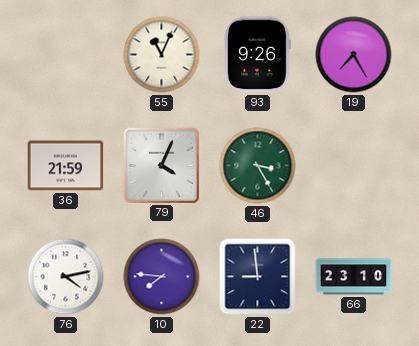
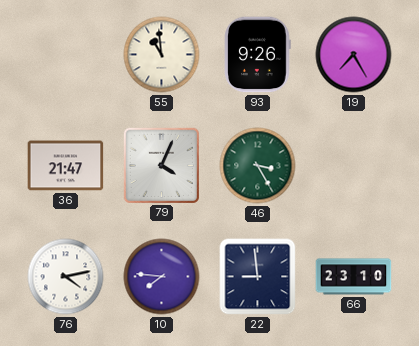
55: 11:04 -> 10:59
36: 21:59 -> 21:47
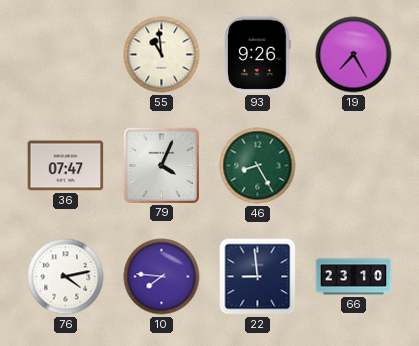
36: 21:47 -> 07:47
46: 3:25 -> 8:25
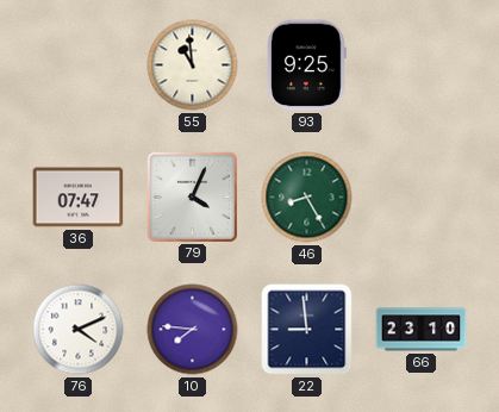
93: 9:26 -> 9:25
19: 7:25 -> none
76: 4:13 -> 4:11
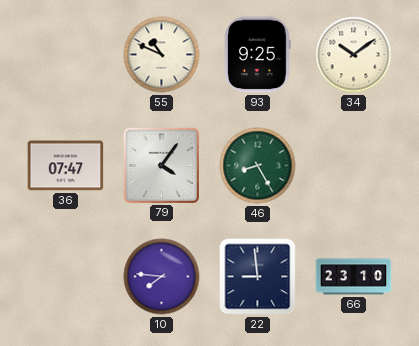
55: 10:59 -> 10:49
34: none -> 10:09
79: 4:04 -> 4:06
76: 4:11 -> none
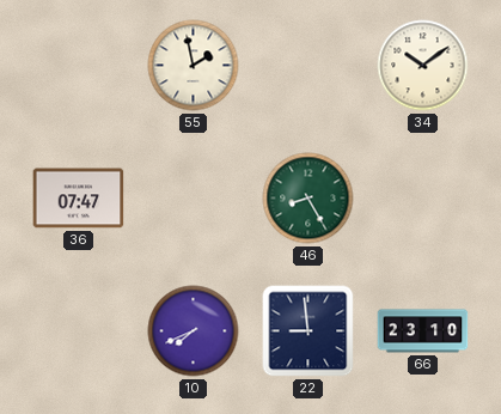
55: 10:49 -> 1:58
93: 9:25 -> none
79: 4:06 -> none
10: 7:46 -> 7:41
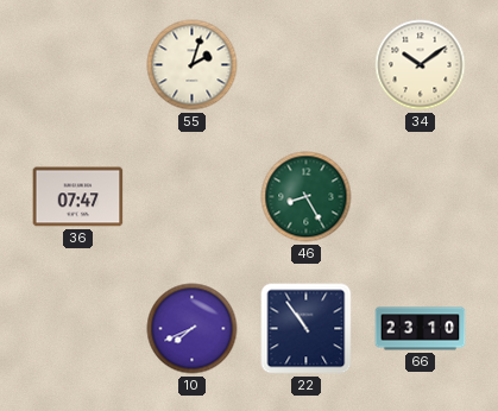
55: 1:58 -> 2:03
22: 8:59 -> 10:54
